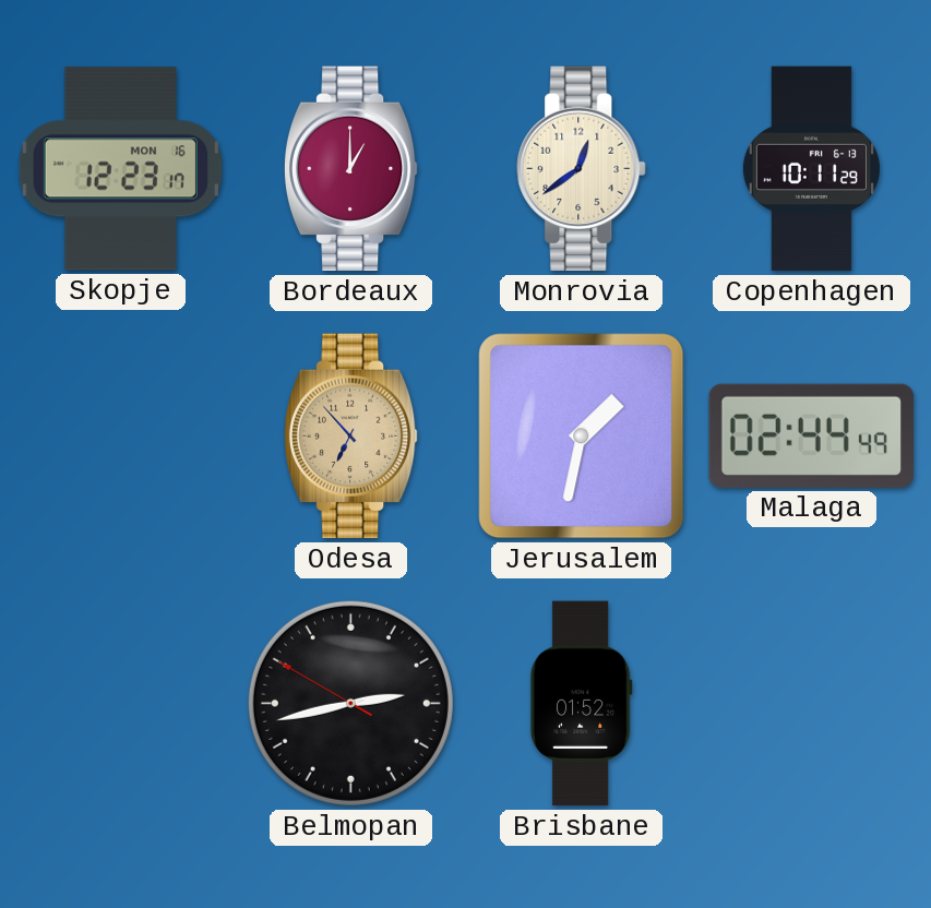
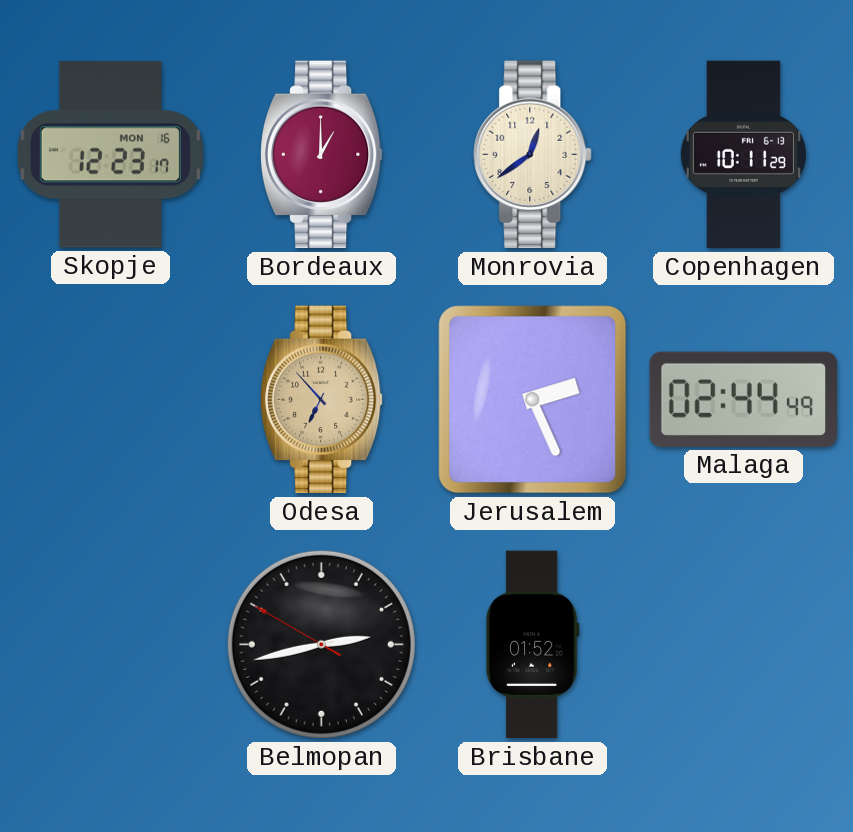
Jerusalem: 1:32 -> 2:26
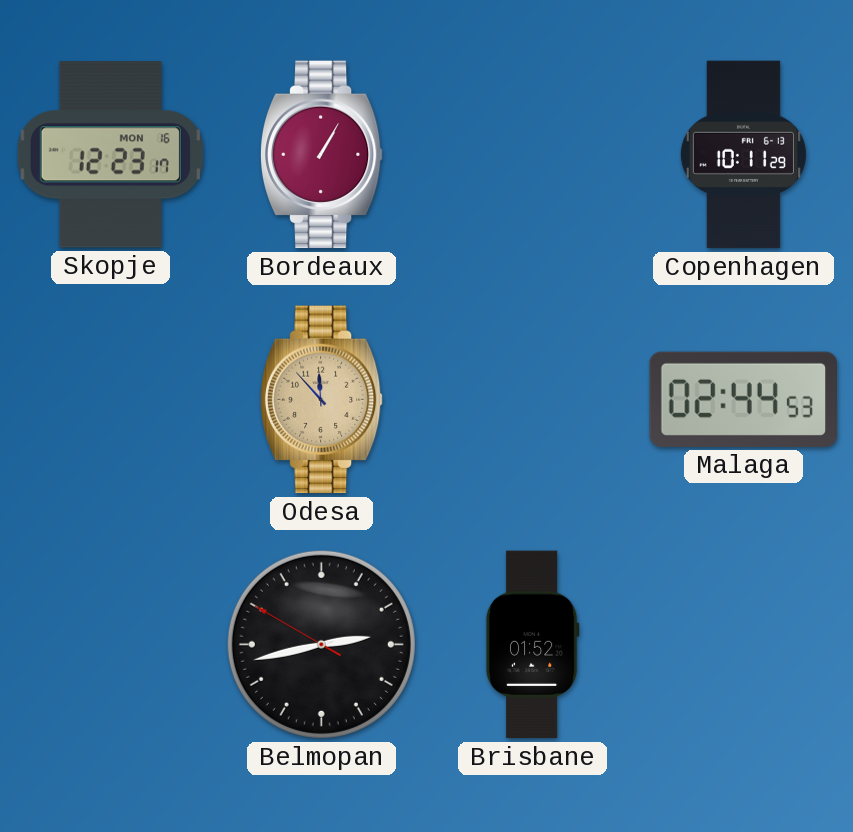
Bordeaux: 1:00 -> 1:05
Monrovia: 12:39 -> none
Odesa: 6:53 -> 11:53
Jerusalem: 2:26 -> none
Malaga: 02:44:49 -> 02:44:53
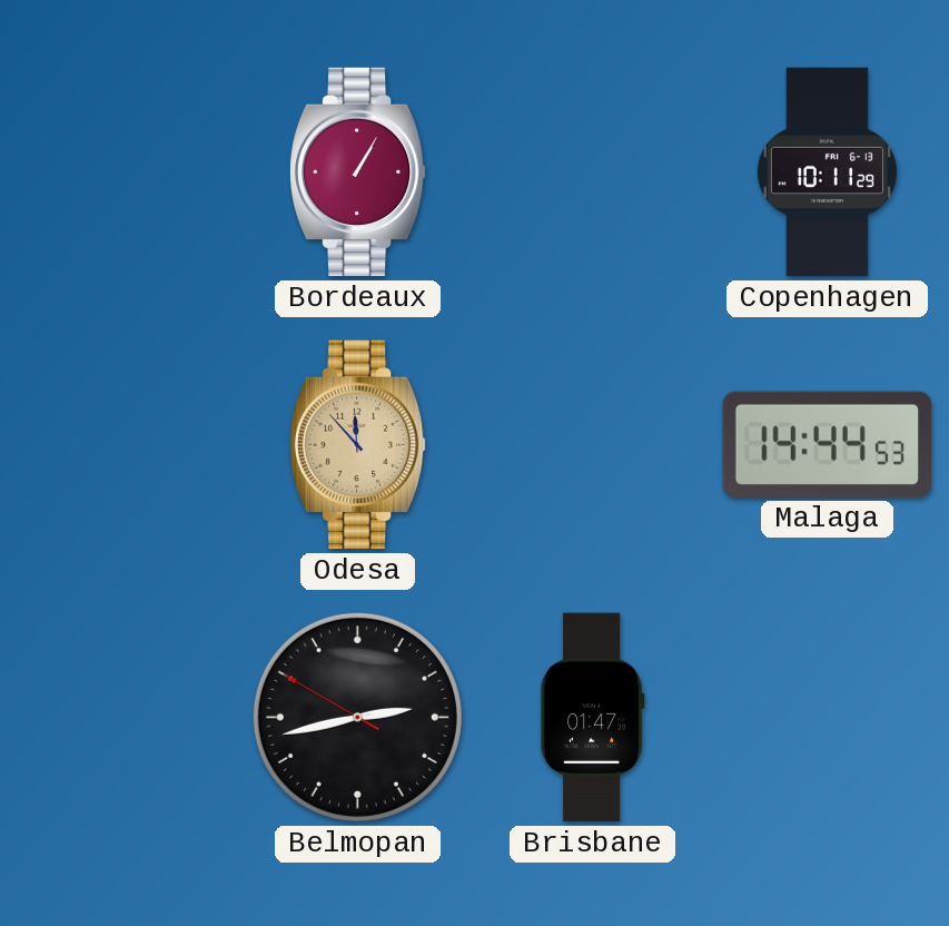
Skopje: 12:23 -> none
Malaga: 02:44 -> 14:44
Brisbane: 01:52 -> 01:47
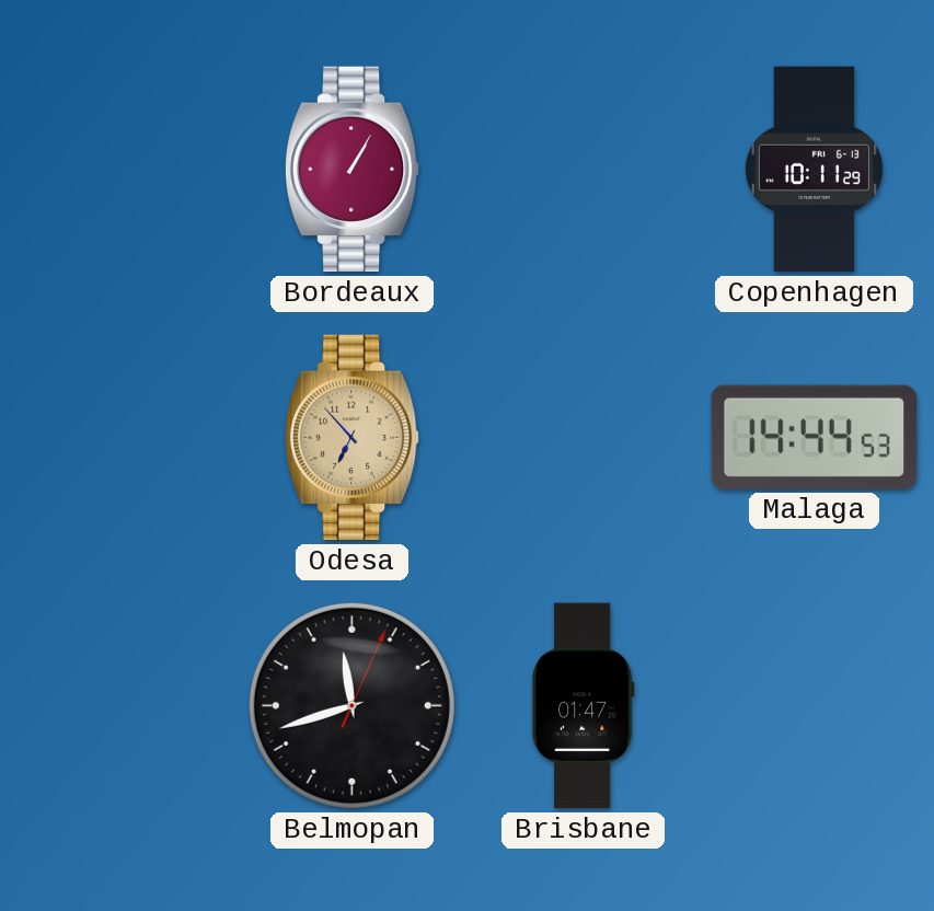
Odesa: 11:53 -> 6:53
Belmopan: 2:42 -> 11:42
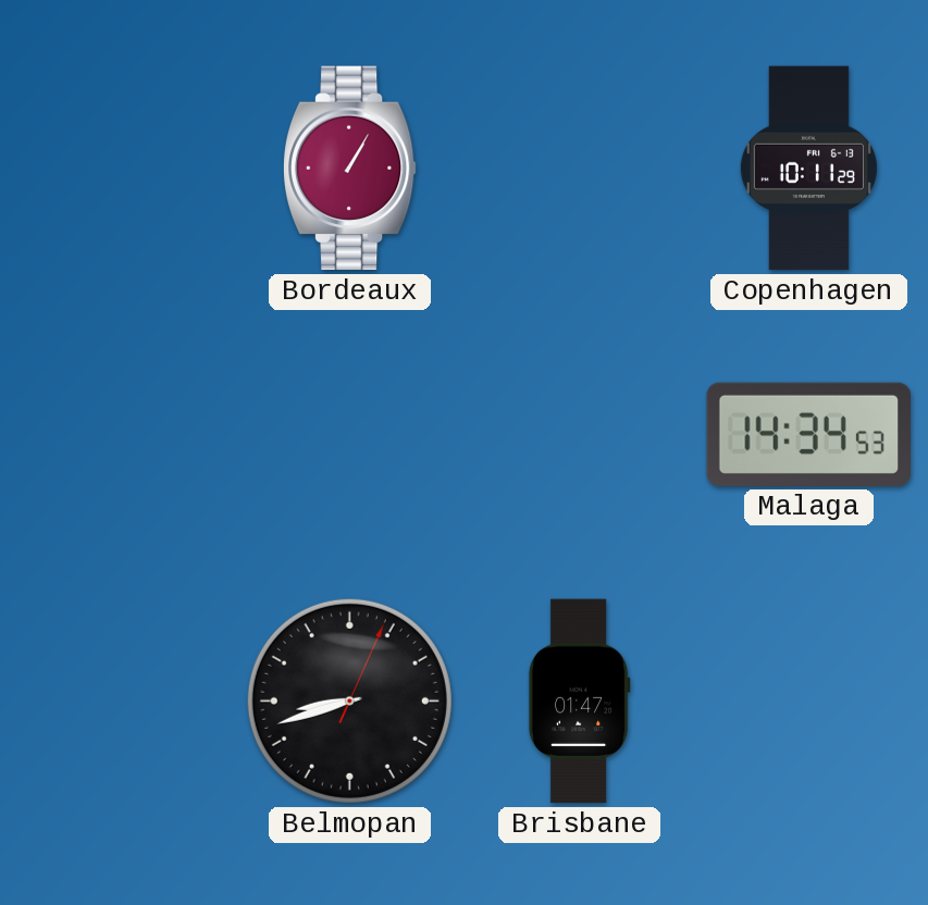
Odesa: 6:53 -> none
Malaga: 14:44 -> 14:34
Belmopan: 11:42 -> 8:42
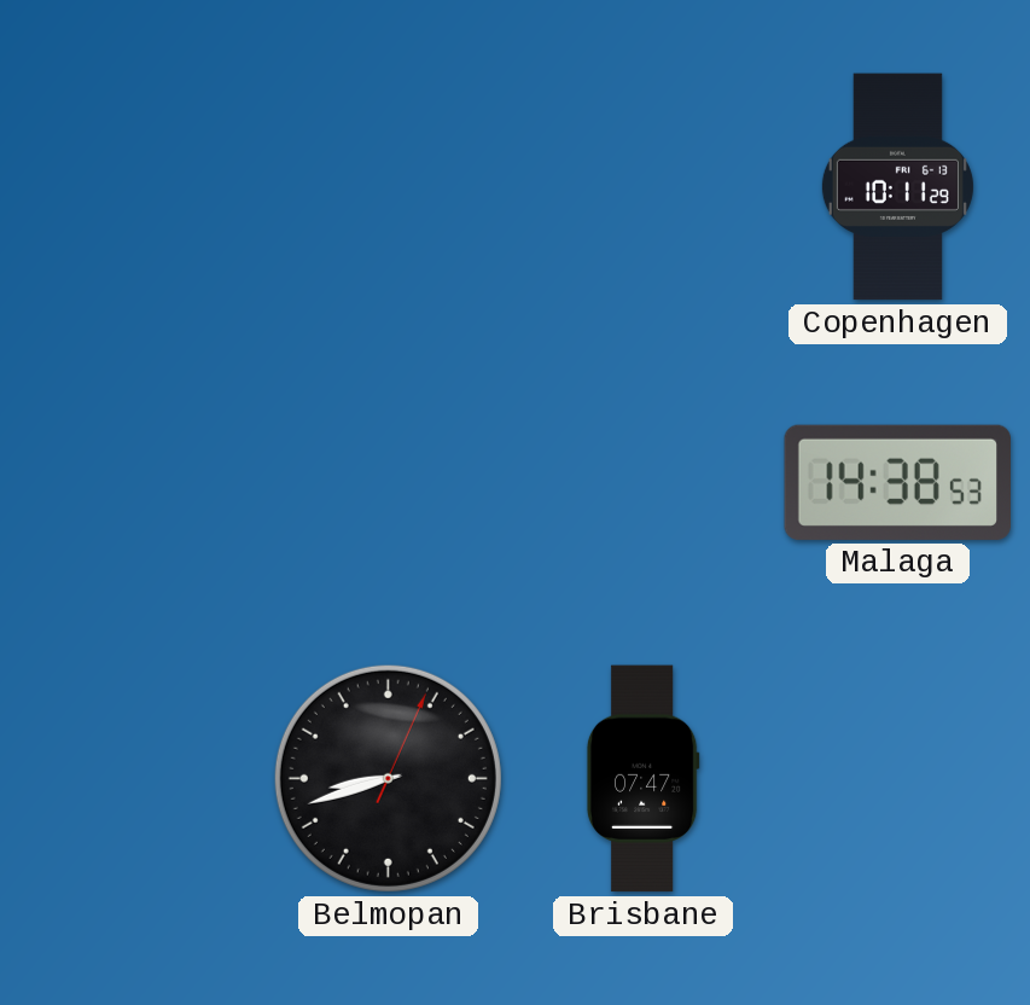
Bordeaux: 1:05 -> none
Malaga: 14:34 -> 14:38
Brisbane: 01:47 -> 07:47
